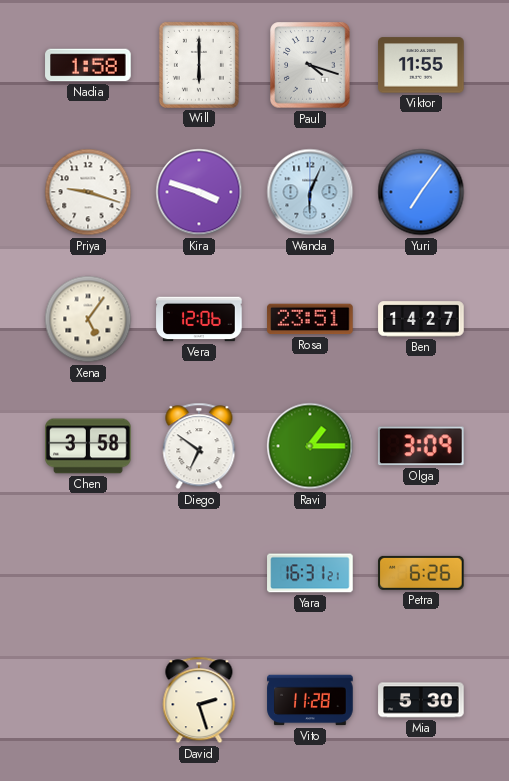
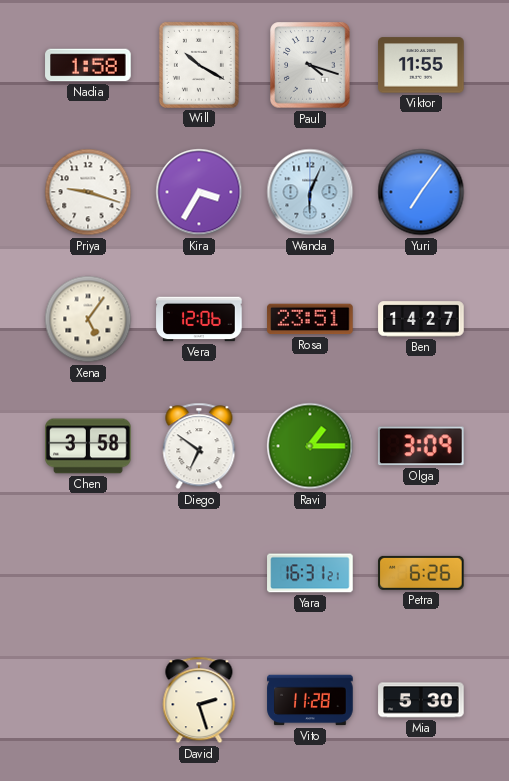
Will: 6:00 -> 10:20
Kira: 3:48 -> 3:35
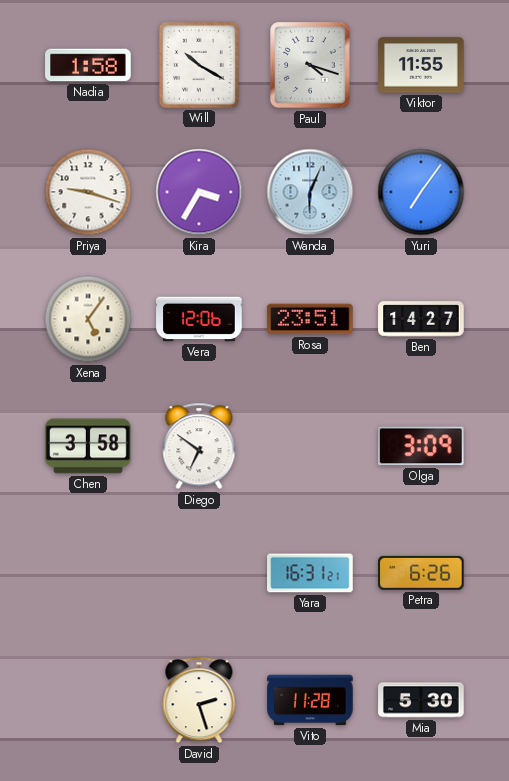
Ravi: 1:15 -> none
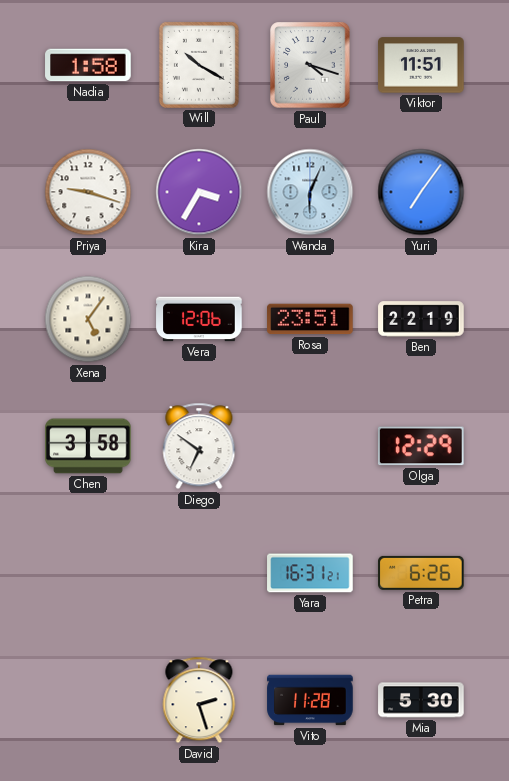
Viktor: 11:55 -> 11:51
Ben: 14:27 -> 22:19
Olga: 3:09 -> 12:29
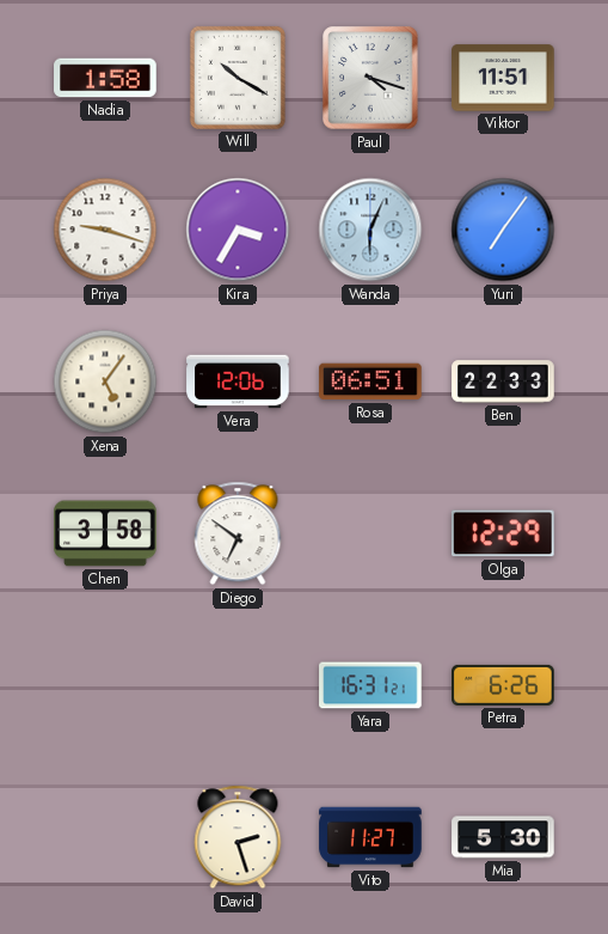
Rosa: 23:51 -> 06:51
Ben: 22:19 -> 22:33
Vito: 11:28 -> 11:27
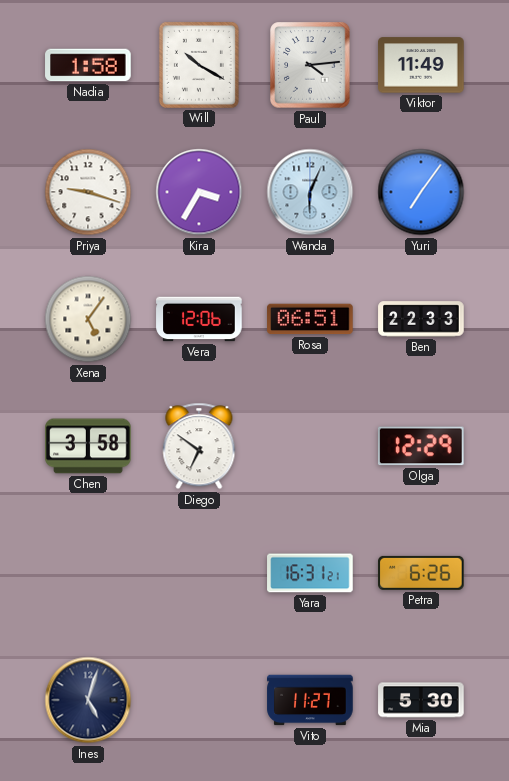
Paul: 4:18 -> 4:14
Viktor: 11:51 -> 11:49
Ines: none -> 5:03
David: 2:27 -> none
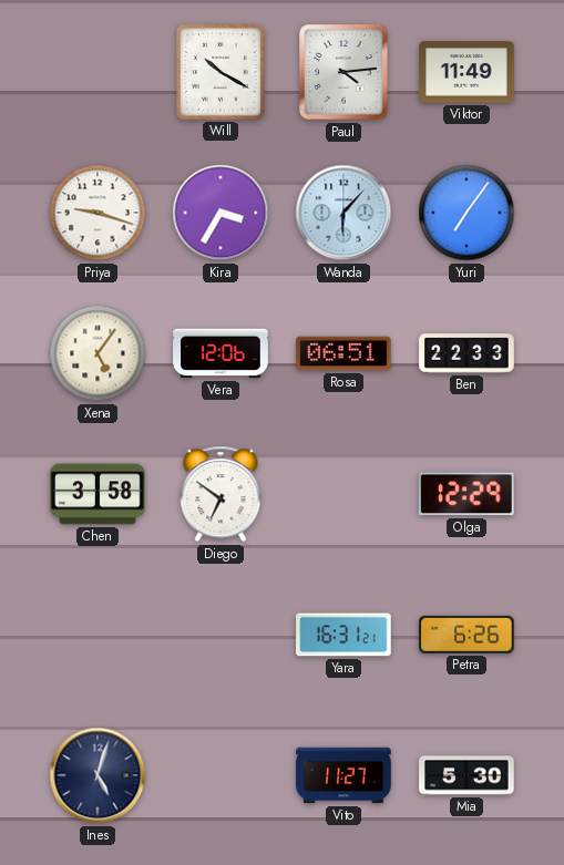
Nadia: 1:58 -> none
Wanda: 6:04 -> 6:07
